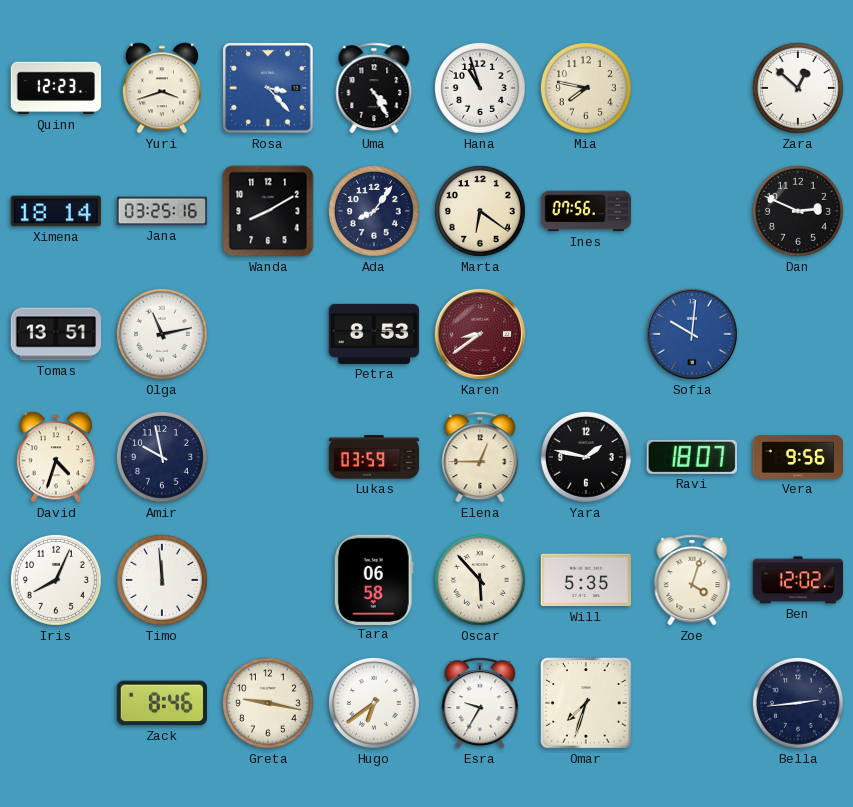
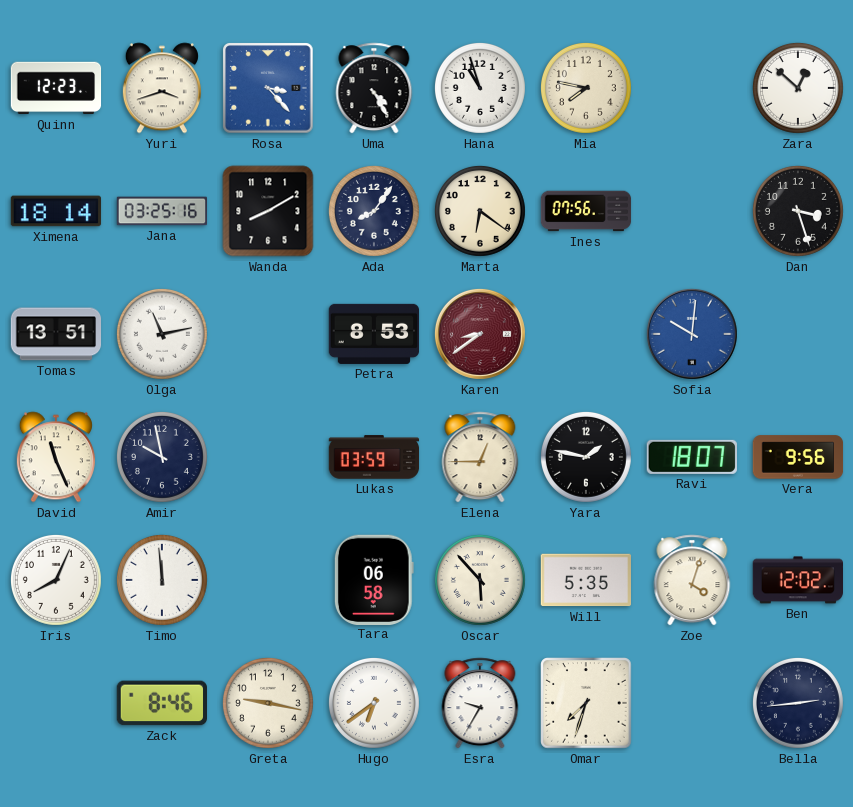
Dan: 2:49 -> 3:27
David: 4:33 -> 11:26
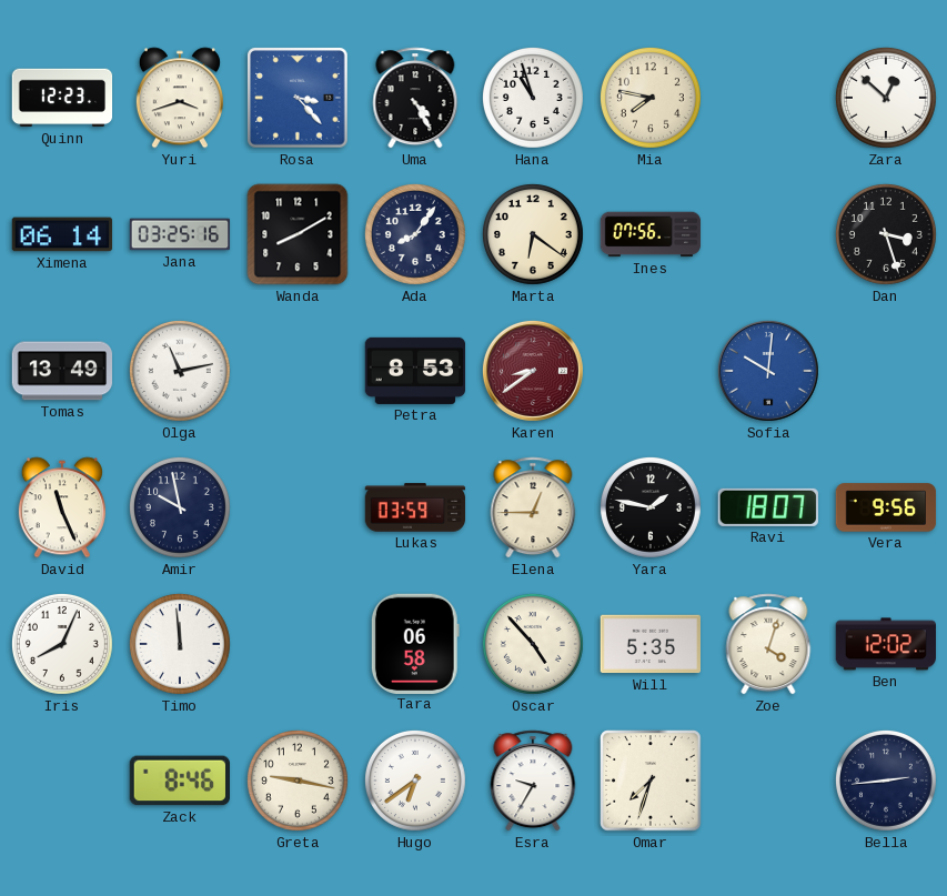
Ximena: 18:14 -> 06:14
Tomas: 13:51 -> 13:49
Oscar: 5:53 -> 4:53
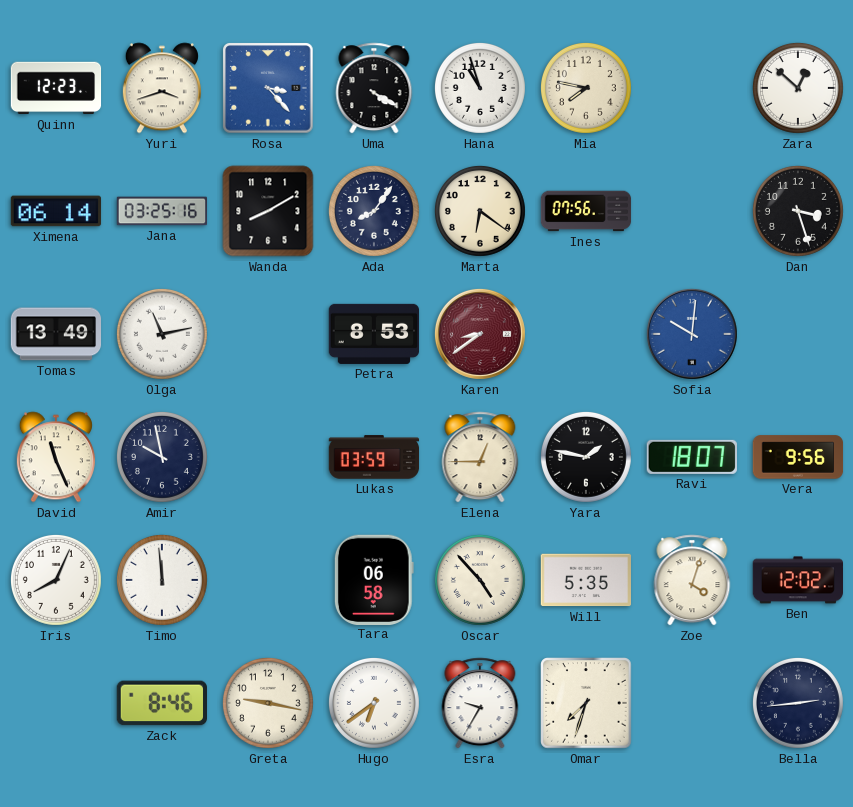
Uma: 4:25 -> 4:20
